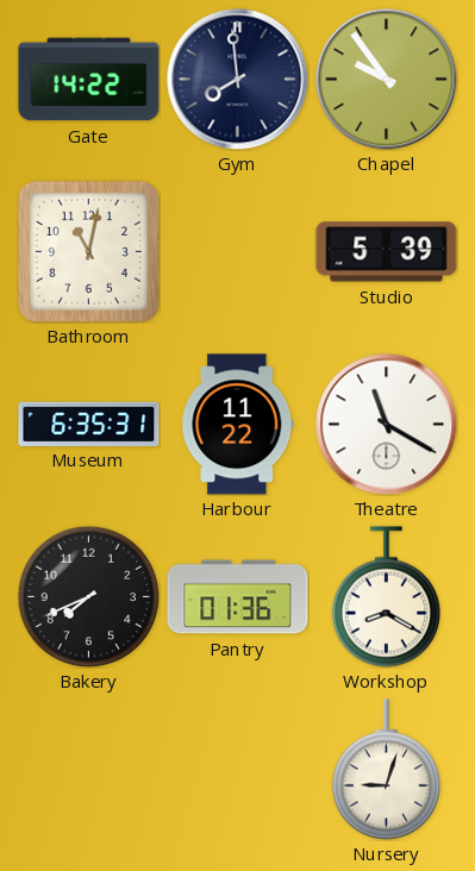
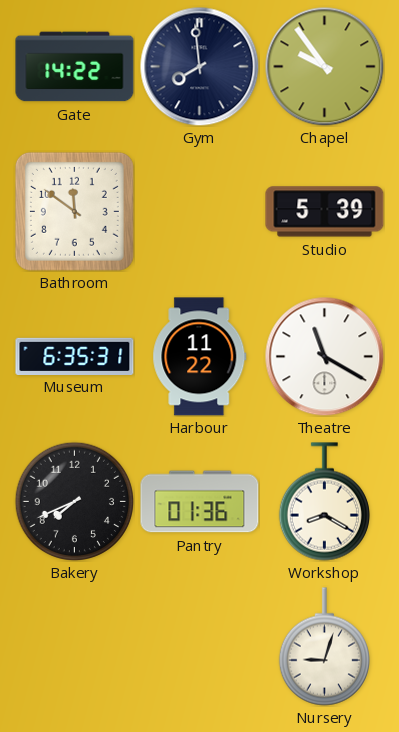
Bathroom: 11:02 -> 11:51
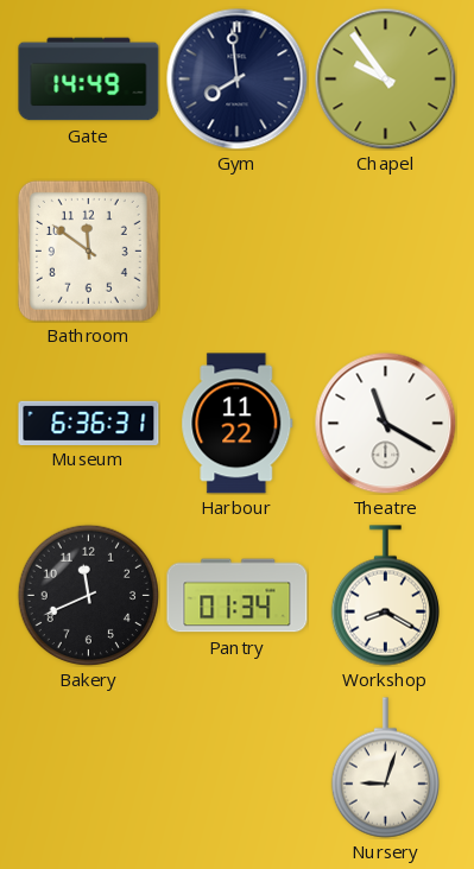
Gate: 14:22 -> 14:49
Studio: 5:39 -> none
Museum: 6:35 -> 6:36
Bakery: 7:41 -> 11:41
Pantry: 01:36 -> 01:34
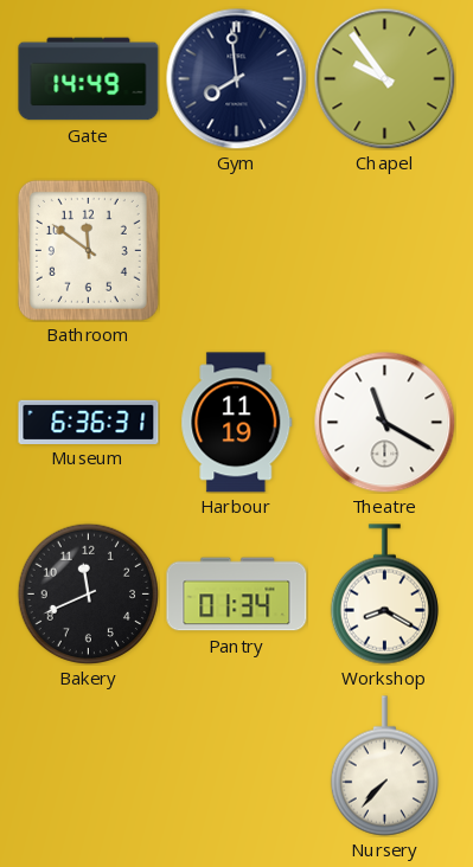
Harbour: 11:22 -> 11:19
Nursery: 9:03 -> 7:37
